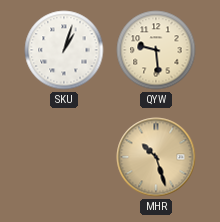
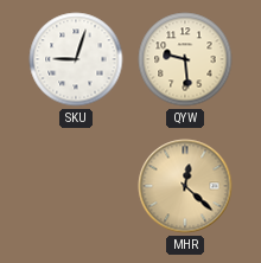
SKU: 1:03 -> 9:03
MHR: 10:27 -> 12:22
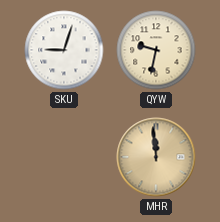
QYW: 9:29 -> 9:32
MHR: 12:22 -> 11:59
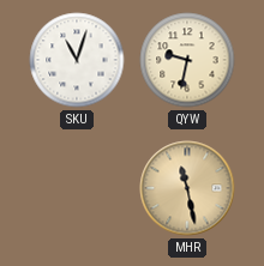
SKU: 9:03 -> 11:03
MHR: 11:59 -> 11:28
